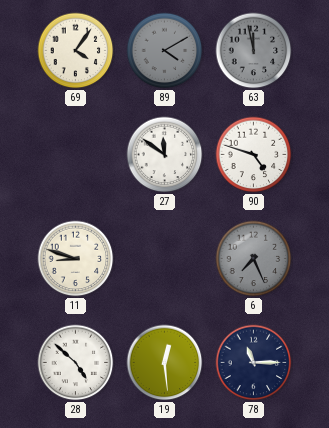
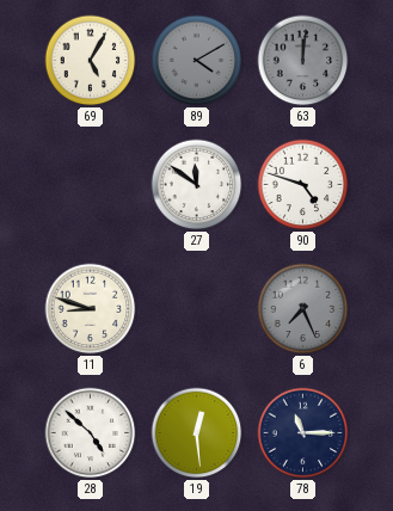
69: 4:06 -> 5:05
63: 11:58 -> 12:01
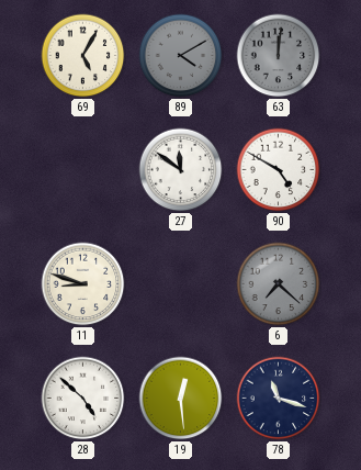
90: 4:48 -> 4:50
6: 7:26 -> 7:22
78: 11:15 -> 11:18
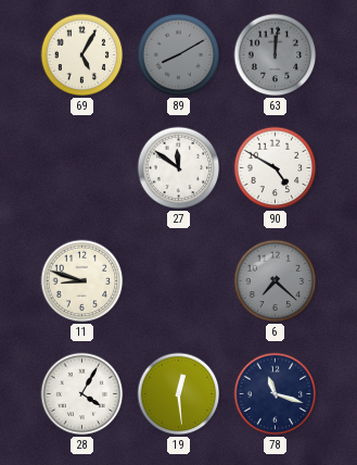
89: 4:10 -> 8:10
28: 4:52 -> 4:05
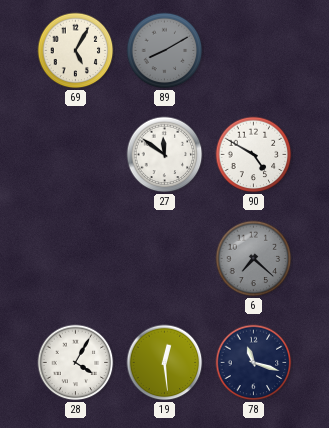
63: 12:01 -> none
11: 8:48 -> none
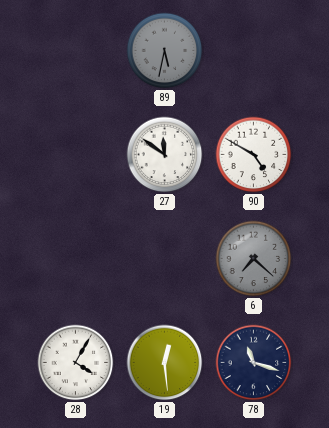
69: 5:05 -> none
89: 8:10 -> 5:32
